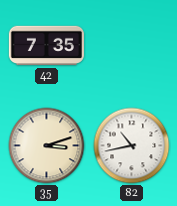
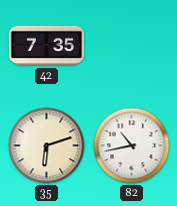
35: 3:12 -> 6:12
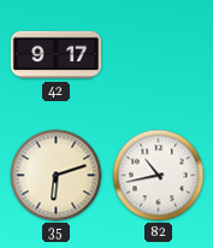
42: 7:35 -> 9:17
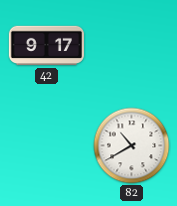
35: 6:12 -> none
82: 10:43 -> 10:40
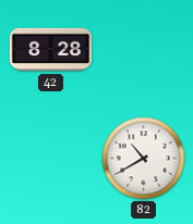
42: 9:17 -> 8:28
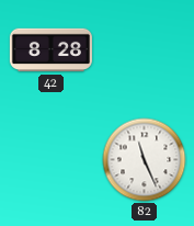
82: 10:40 -> 11:26
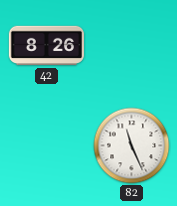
42: 8:28 -> 8:26
